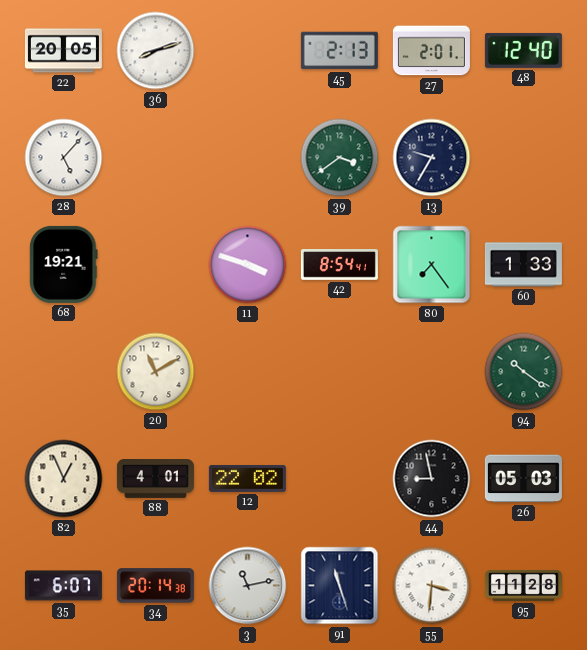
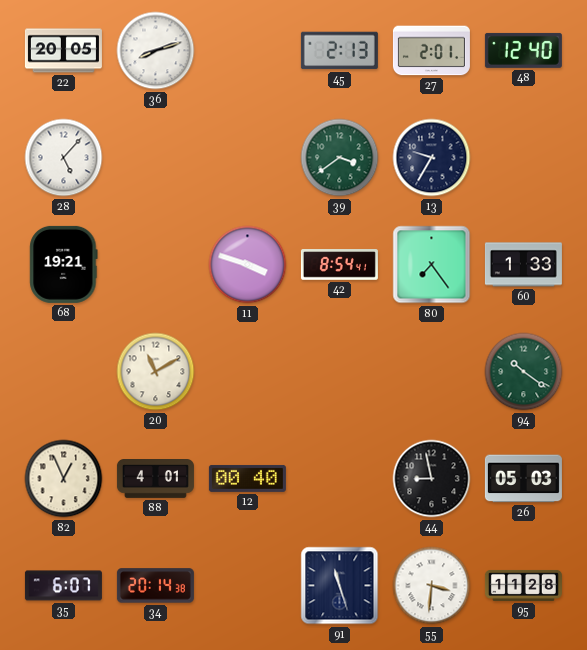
12: 22:02 -> 00:40
3: 11:13 -> none
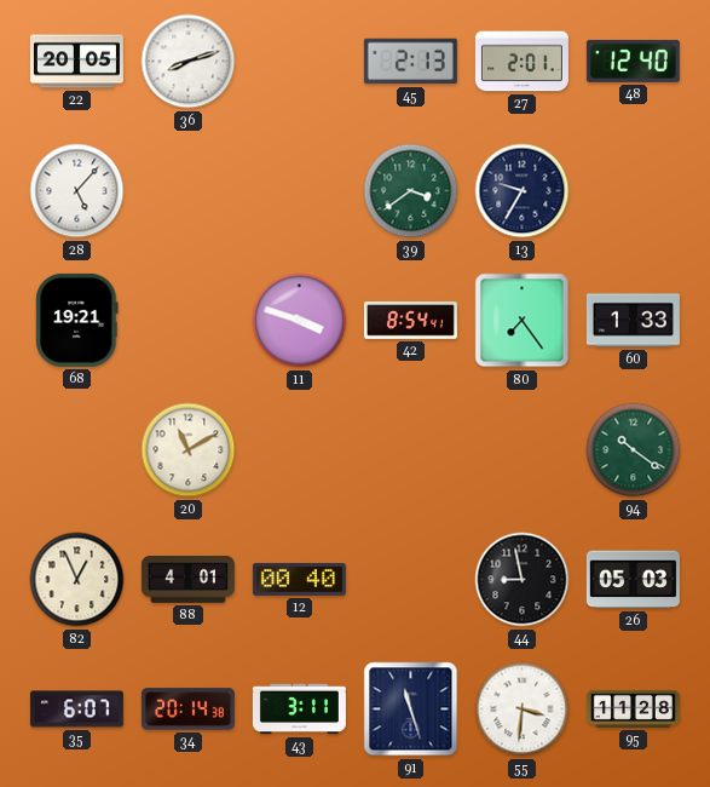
43: none -> 3:11
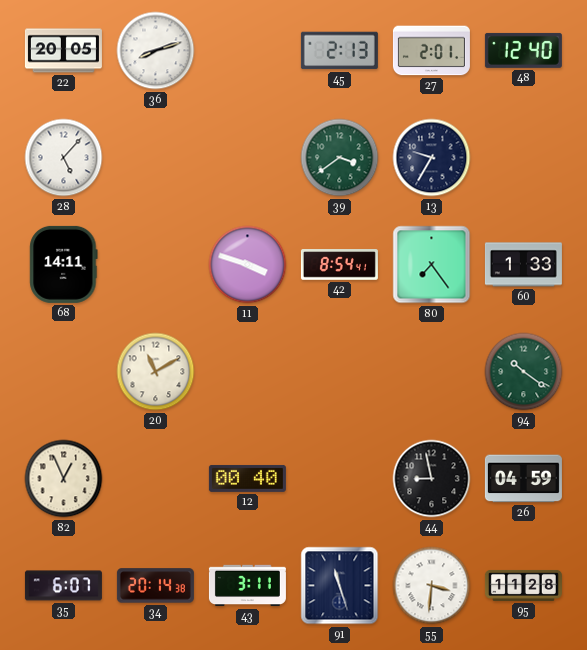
68: 19:21 -> 14:11
88: 4:01 -> none
26: 05:03 -> 04:59
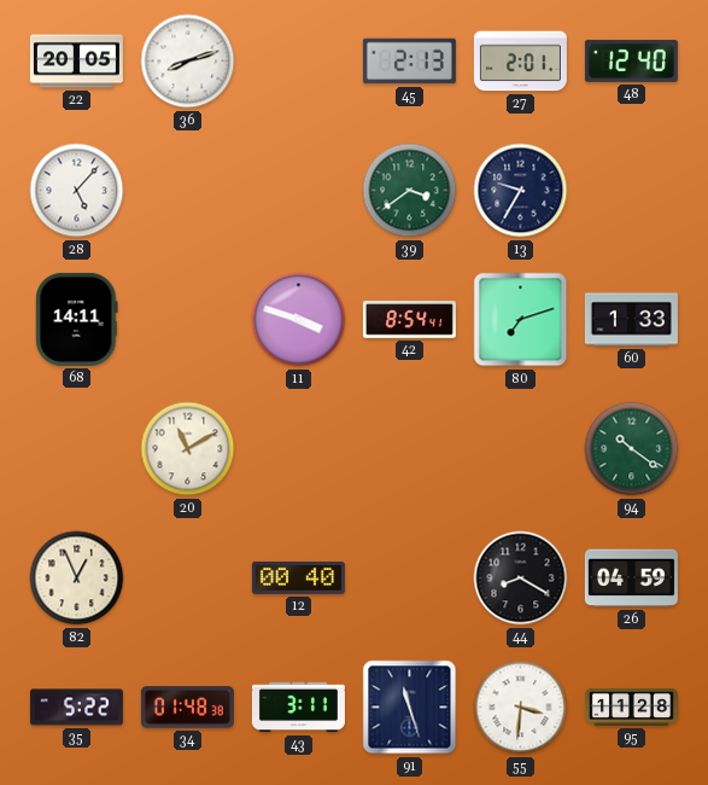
80: 7:24 -> 7:12
44: 8:58 -> 8:20
35: 6:07 -> 5:22
34: 20:14 -> 01:48
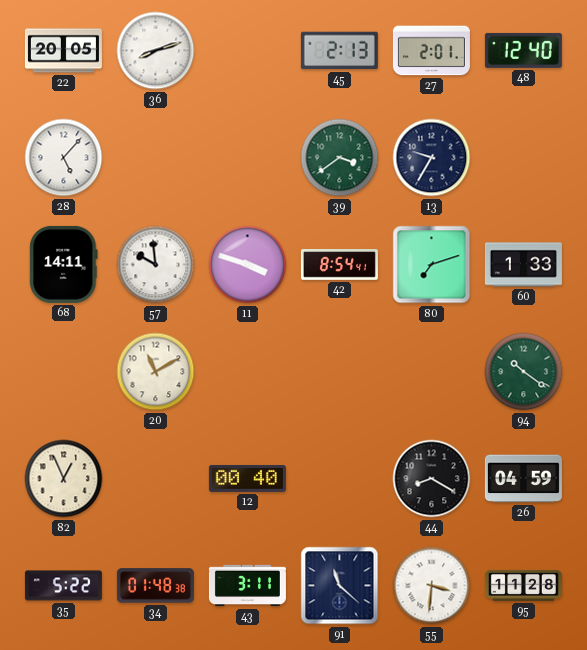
57: none -> 9:59
91: 11:27 -> 11:22
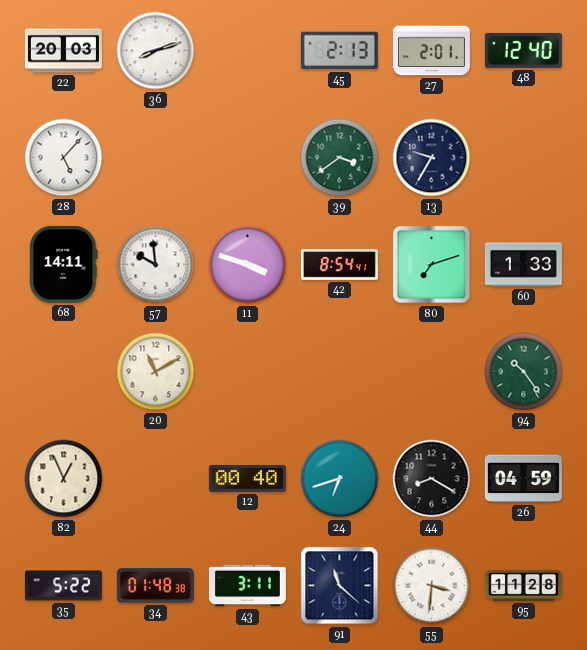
22: 20:05 -> 20:03
94: 10:21 -> 10:24
24: none -> 6:42
